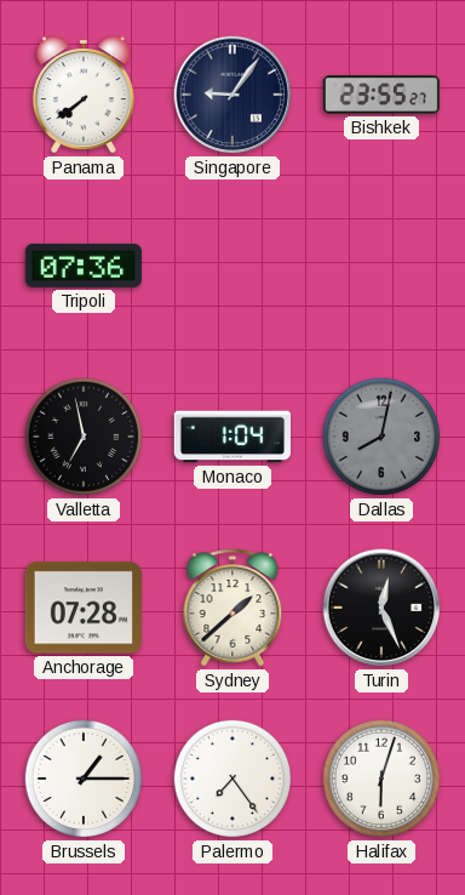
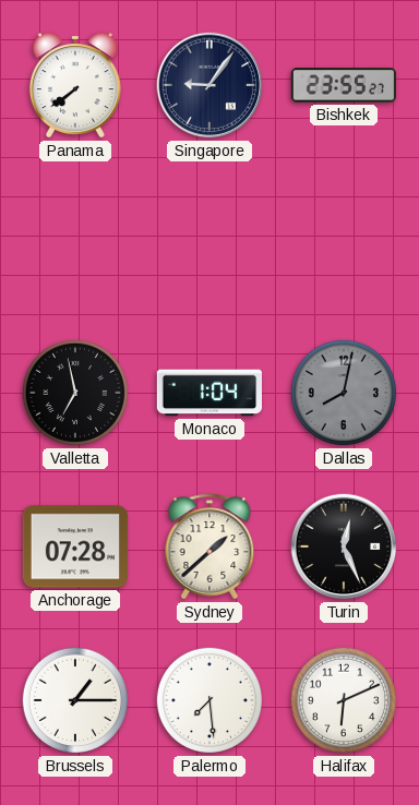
Tripoli: 07:36 -> none
Palermo: 7:24 -> 7:29
Halifax: 6:03 -> 6:11
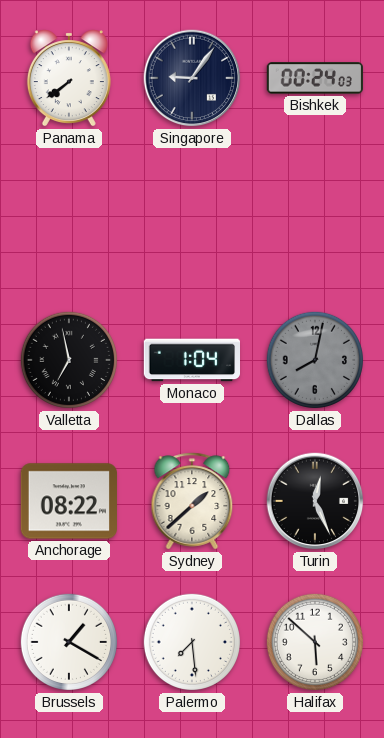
Bishkek: 23:55 -> 00:24
Anchorage: 07:28 -> 08:22
Brussels: 1:15 -> 1:20
Halifax: 6:11 -> 5:52
